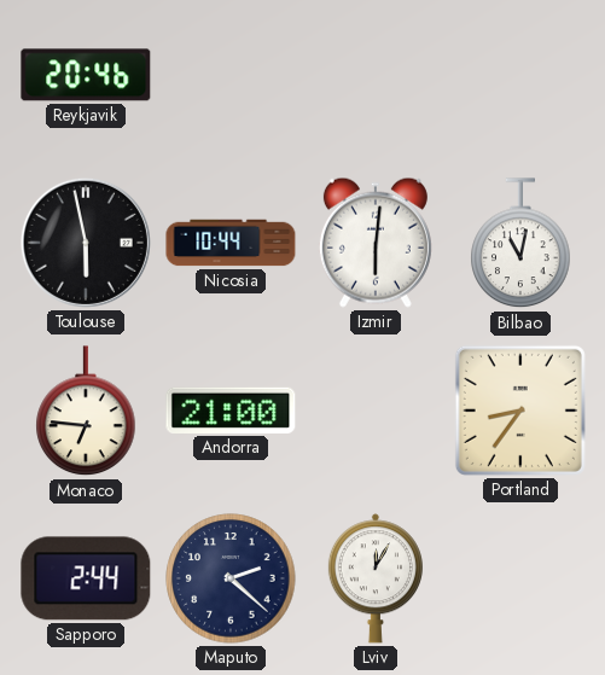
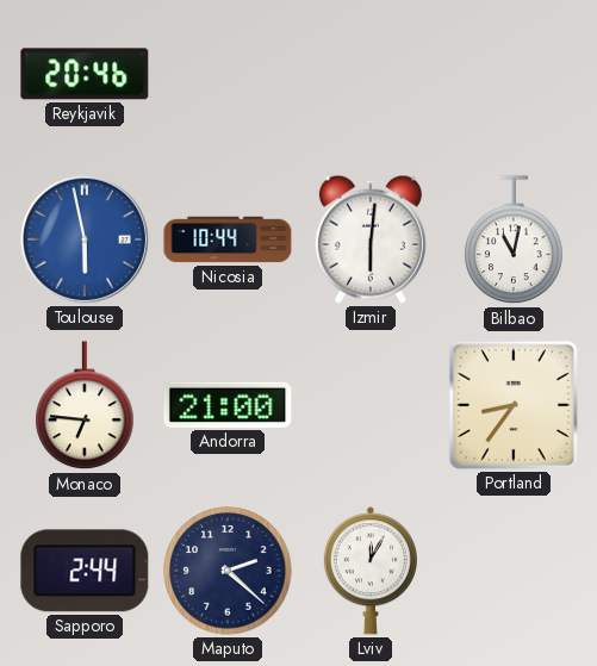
Toulouse dial: black -> blue
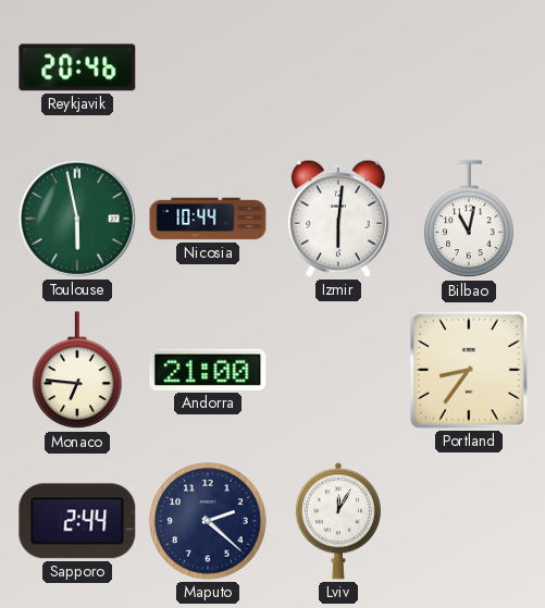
Toulouse dial: blue -> green
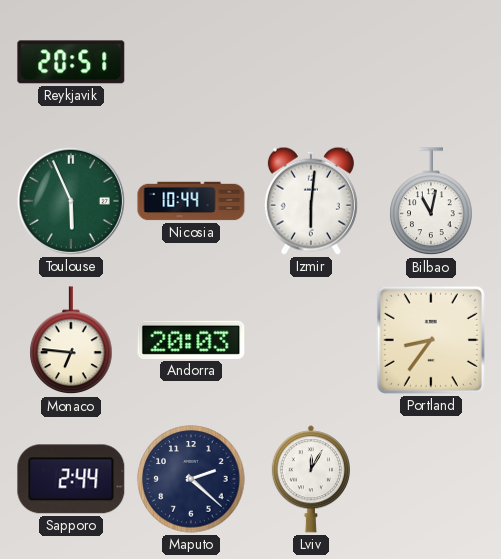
Reykjavik: 20:46 -> 20:51
Toulouse: 5:58 -> 5:56
Andorra: 21:00 -> 20:03
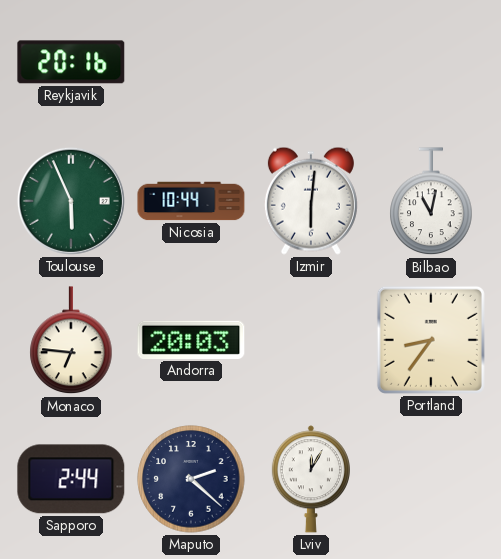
Reykjavik: 20:51 -> 20:16
